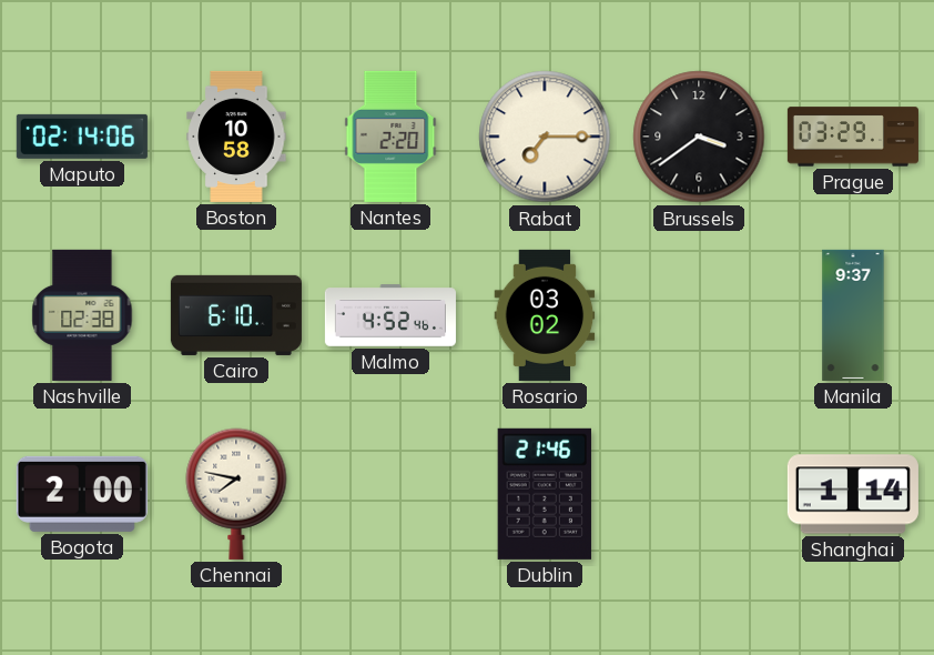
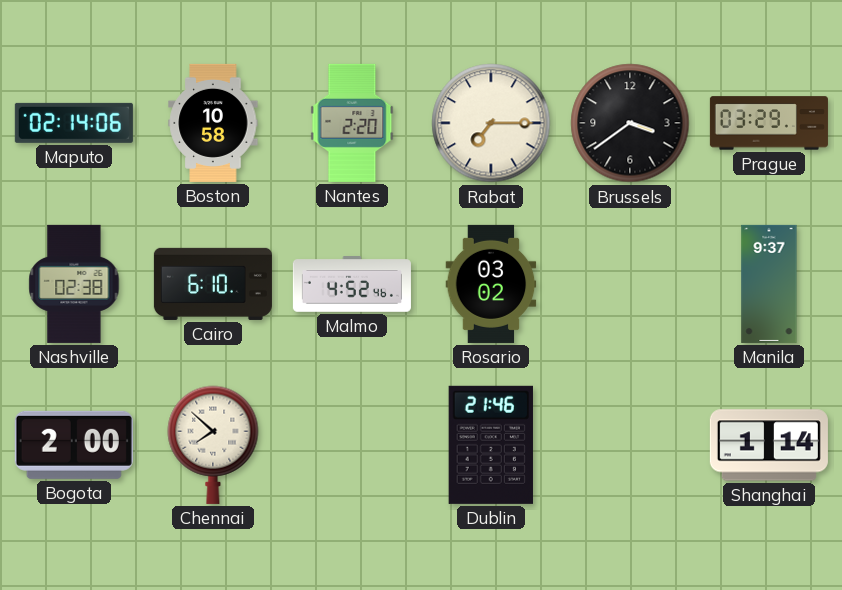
Chennai: 7:47 -> 7:52
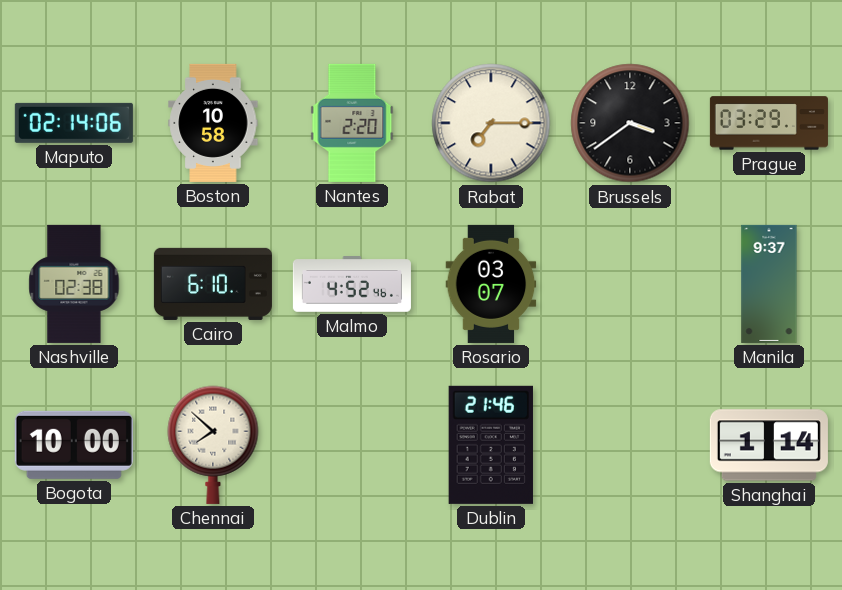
Rosario: 03:02 -> 03:07
Bogota: 2:00 -> 10:00
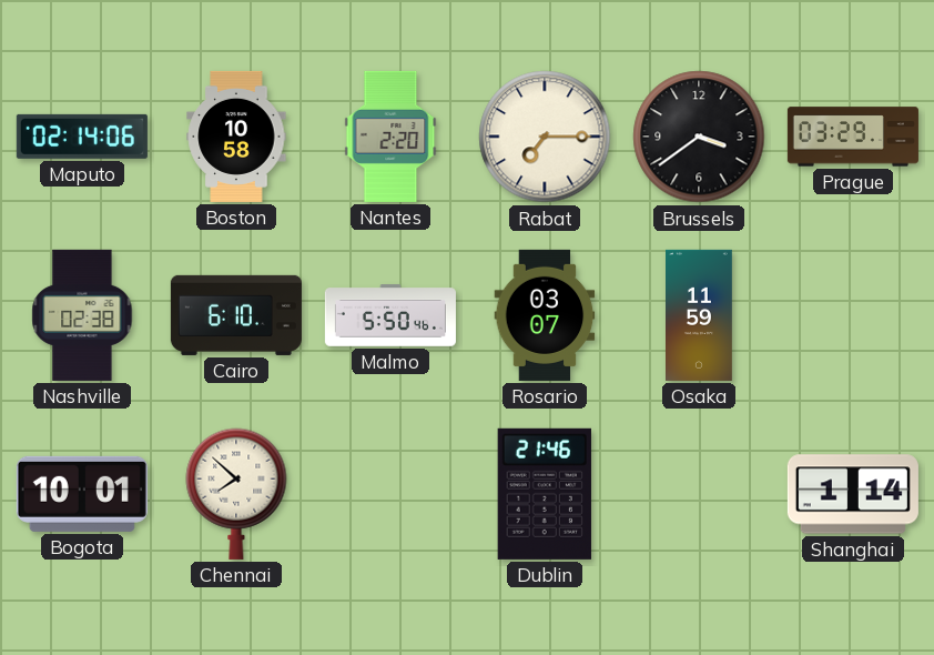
Malmo: 4:52 -> 5:50
Osaka: none -> 11:59
Manila: 9:37 -> none
Bogota: 10:00 -> 10:01
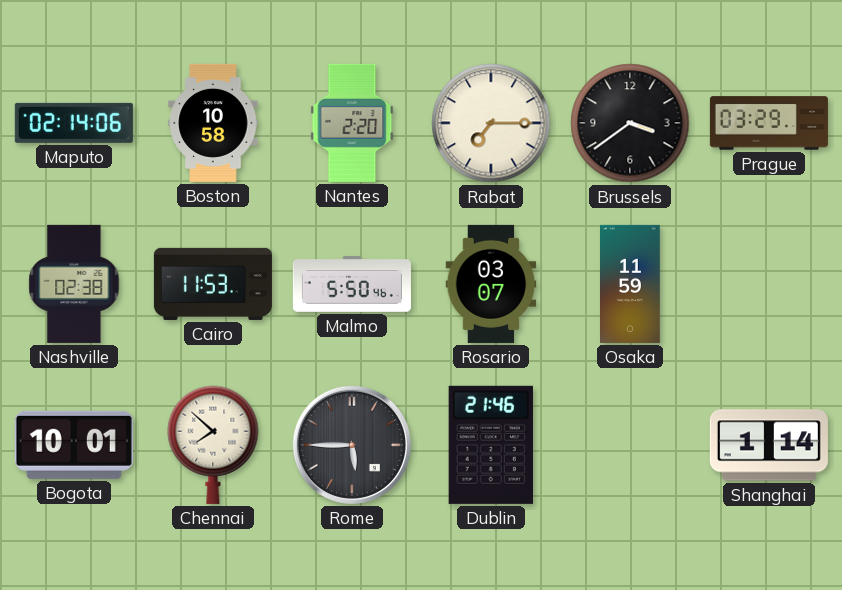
Cairo: 6:10 -> 11:53
Rome: none -> 5:45
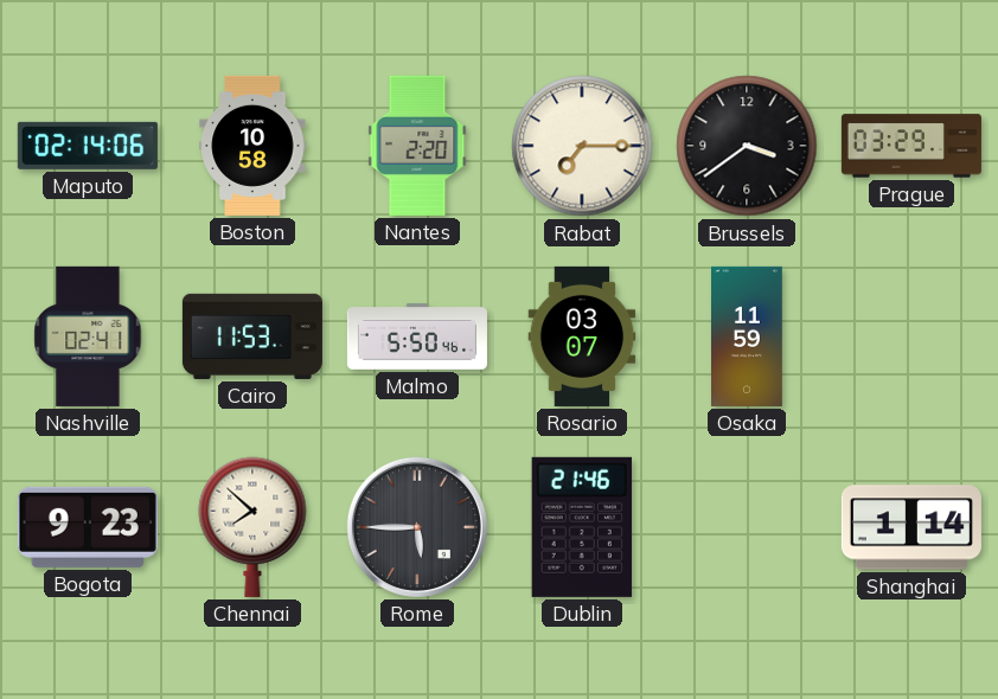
Nashville: 02:38 -> 02:41
Bogota: 10:01 -> 9:23
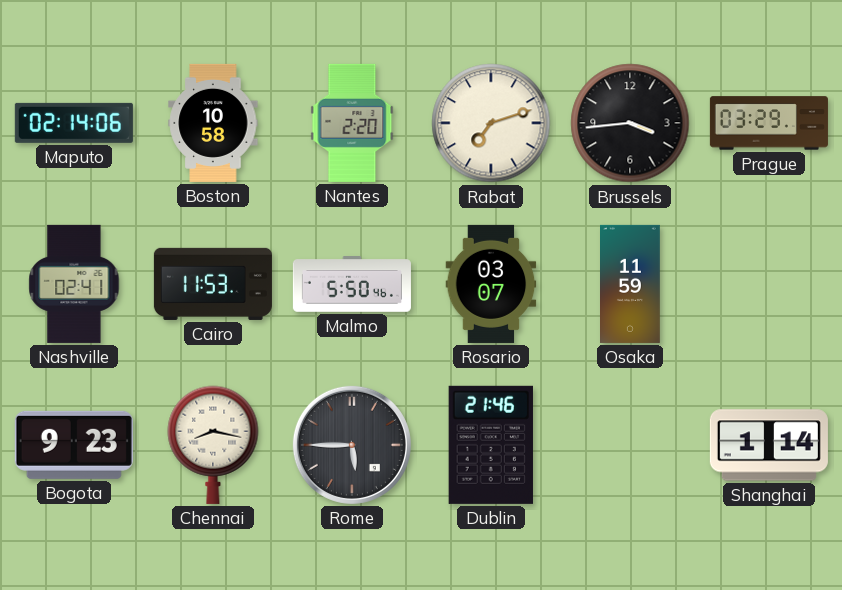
Rabat: 7:15 -> 7:12
Brussels: 3:39 -> 3:44
Chennai: 7:52 -> 8:17
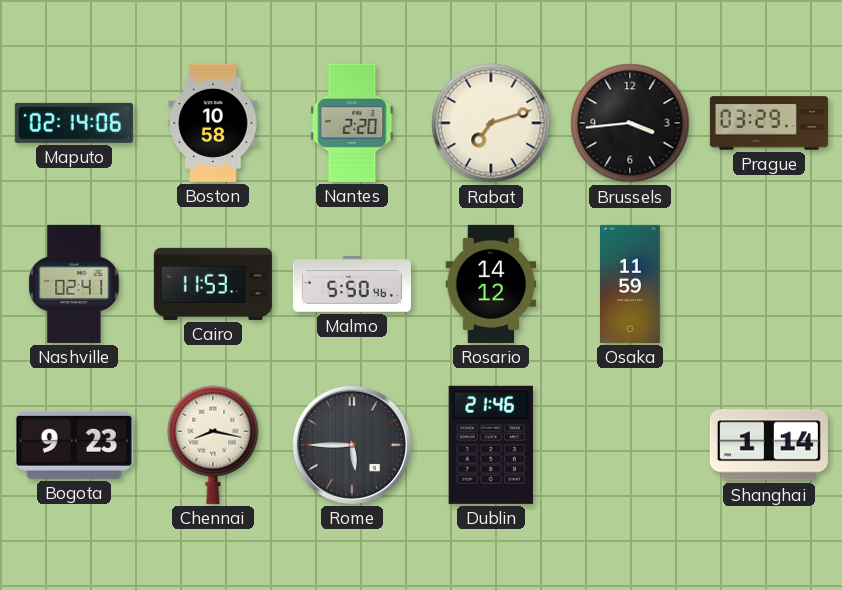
Rosario: 03:07 -> 14:12
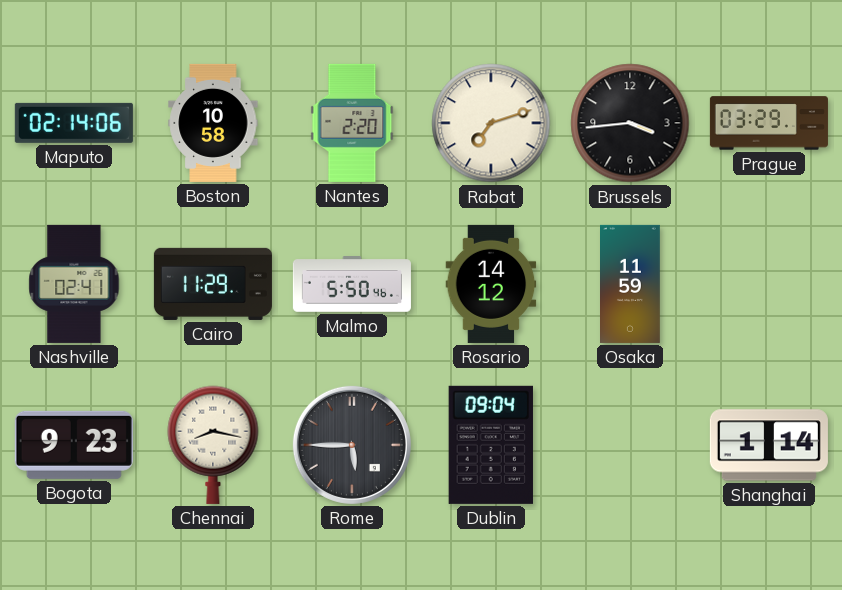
Cairo: 11:53 -> 11:29
Dublin: 21:46 -> 09:04
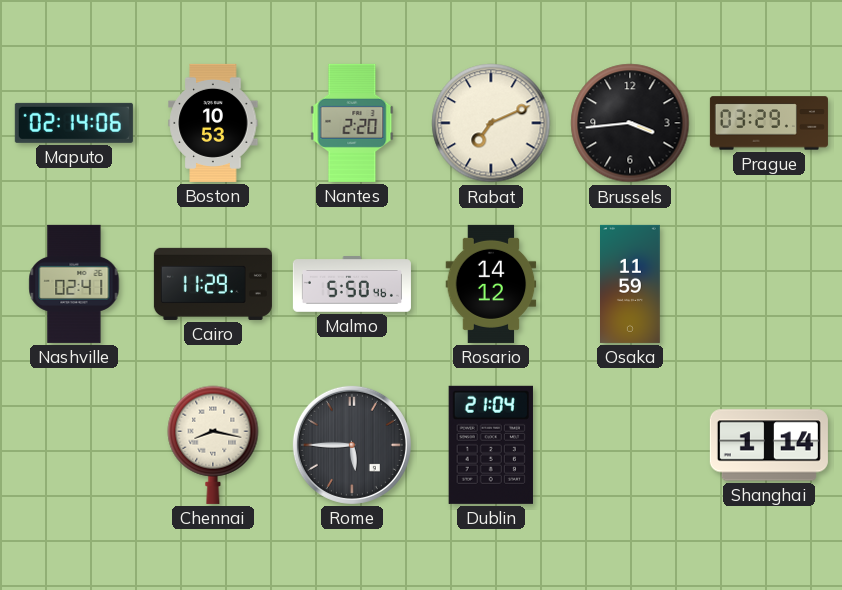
Boston: 10:58 -> 10:53
Rabat: 7:12 -> 7:11
Bogota: 9:23 -> none
Dublin: 09:04 -> 21:04
